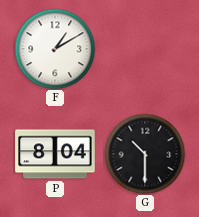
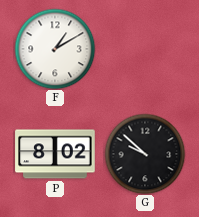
P: 8:04 -> 8:02
G: 10:30 -> 9:52
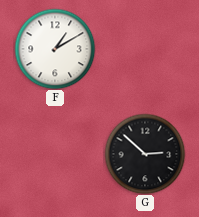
P: 8:02 -> none
G: 9:52 -> 2:52
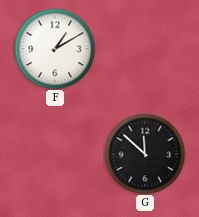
G: 2:52 -> 11:52
